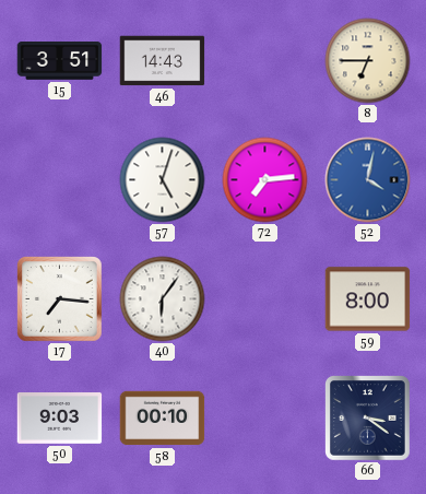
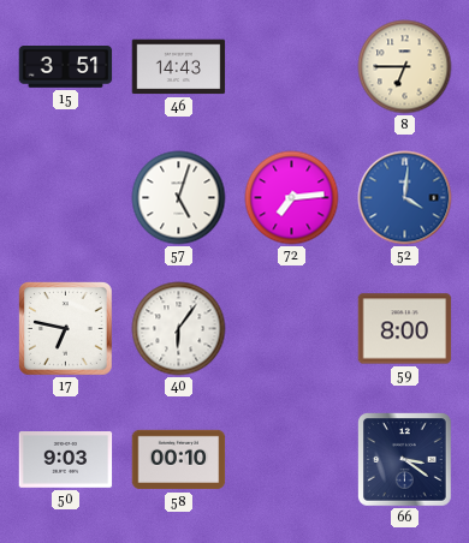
52: 4:02 -> 4:01
17: 7:16 -> 6:47
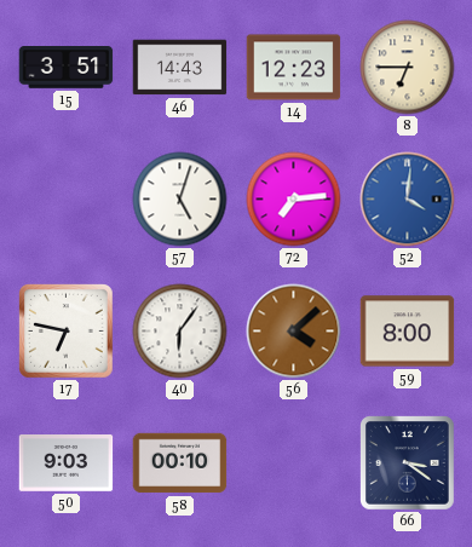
14: none -> 12:23
56: none -> 4:08
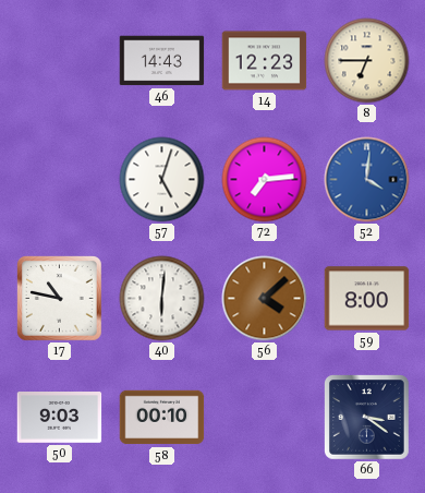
15: 3:51 -> none
17: 6:47 -> 10:47
40: 6:06 -> 6:01
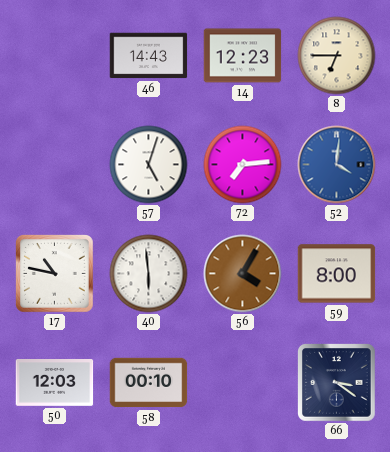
40: 6:01 -> 5:59
56: 4:08 -> 4:05
50: 9:03 -> 12:03
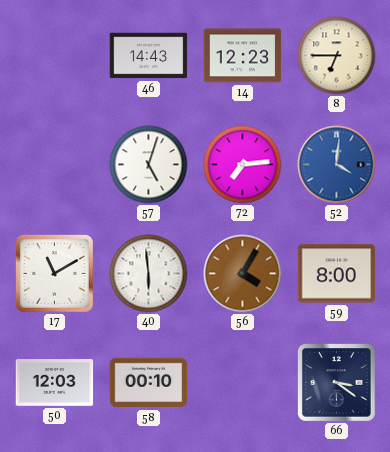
17: 10:47 -> 11:10
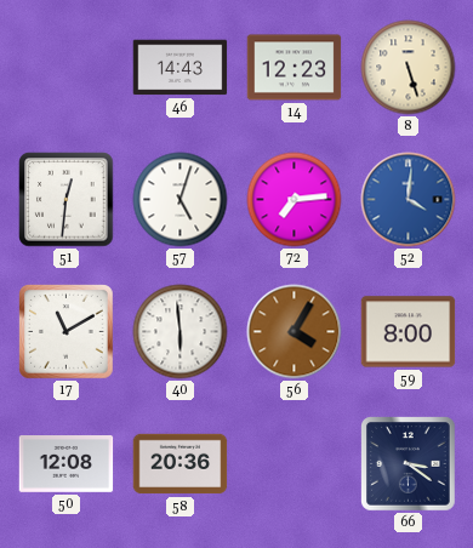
8: 6:45 -> 5:27
51: none -> 12:31
50: 12:03 -> 12:08
58: 00:10 -> 20:36
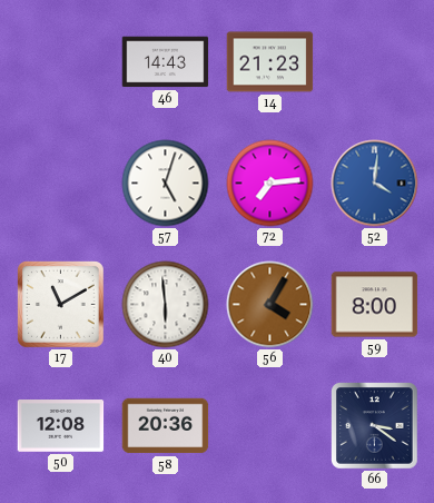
14: 12:23 -> 21:23
8: 5:27 -> none
51: 12:31 -> none
